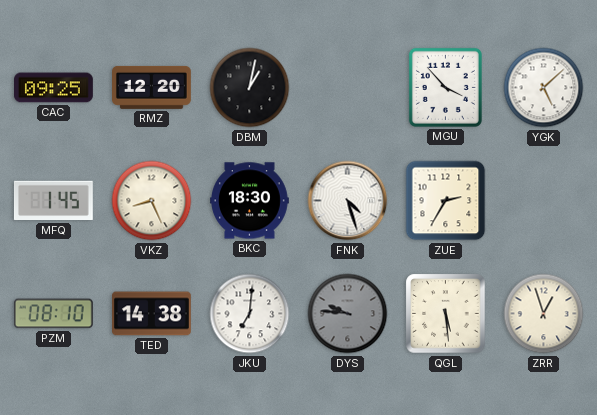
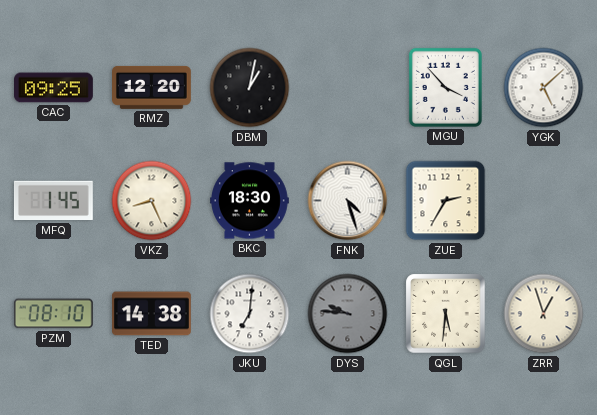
QGL: 5:29 -> 5:31
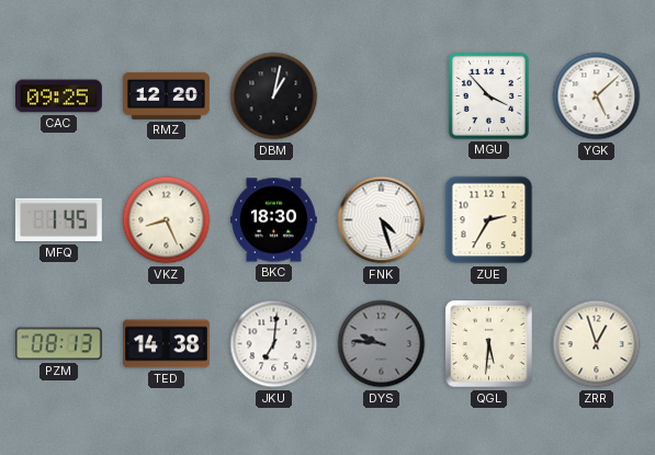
PZM: 08:10 -> 08:13
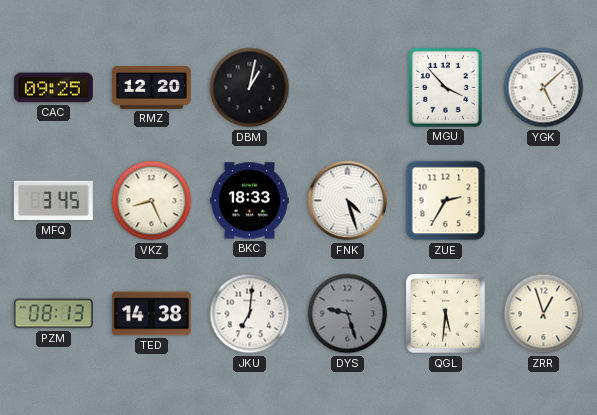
MFQ: 1:45 -> 3:45
BKC: 18:30 -> 18:33
DYS: 9:46 -> 9:27
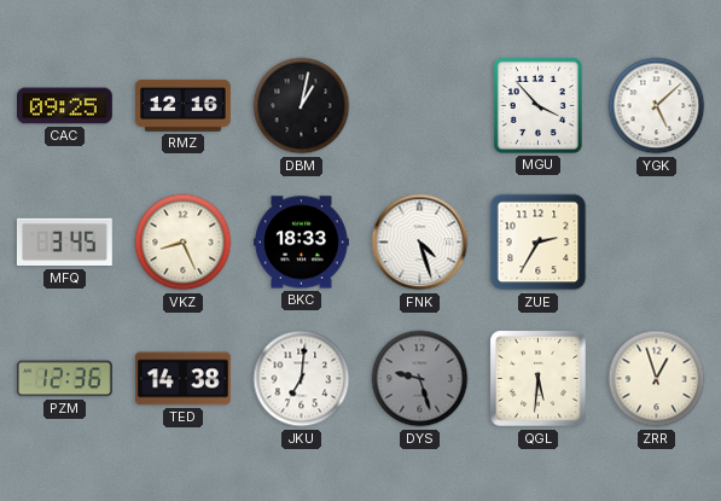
RMZ: 12:20 -> 12:16
PZM: 08:13 -> 12:36
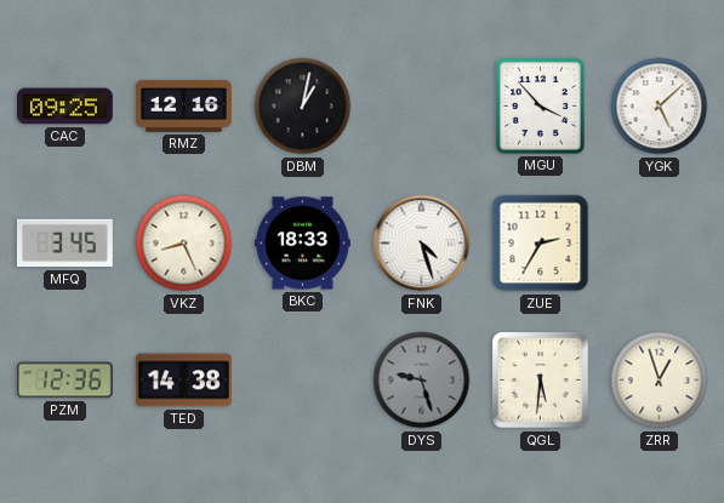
JKU: 7:01 -> none
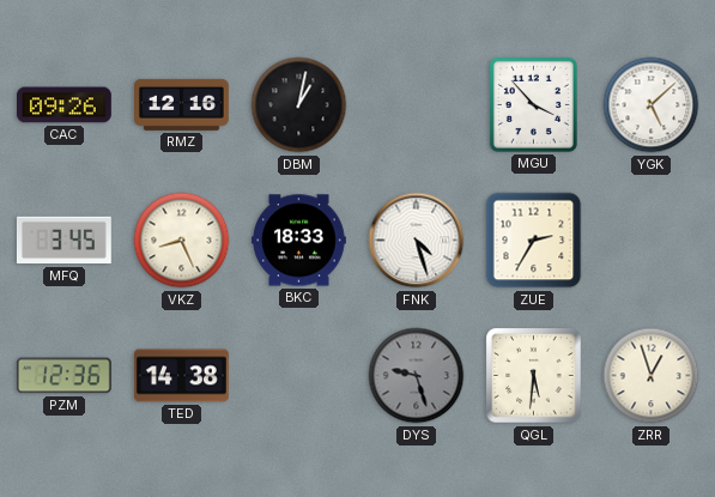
CAC: 09:25 -> 09:26
